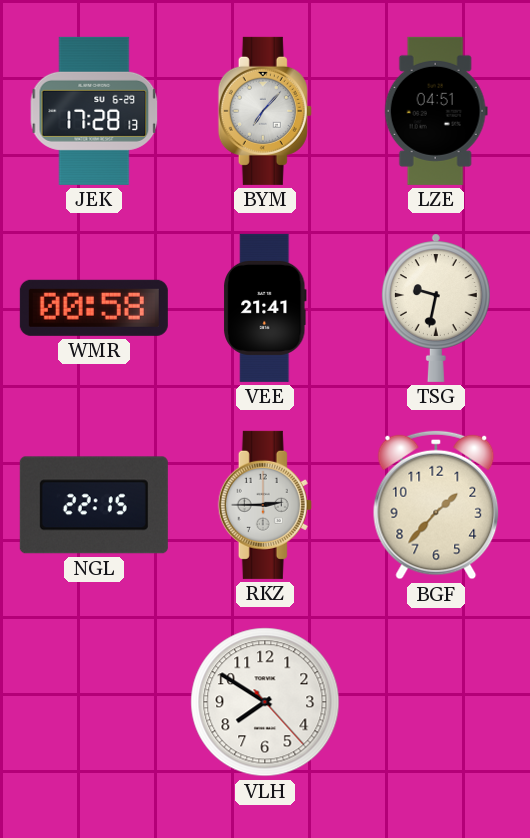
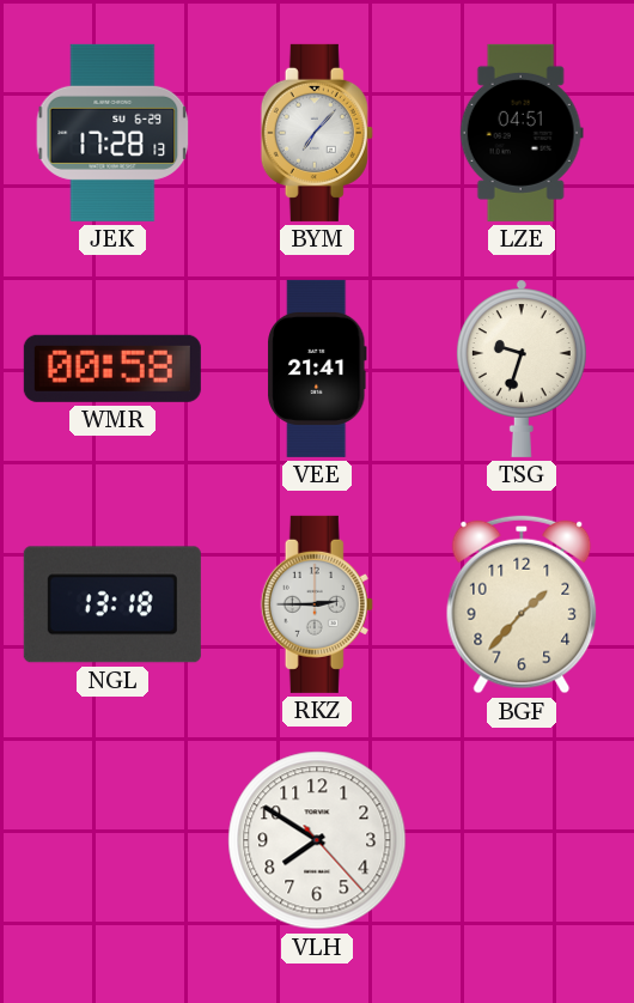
TSG: 9:32 -> 9:33
NGL: 22:15 -> 13:18
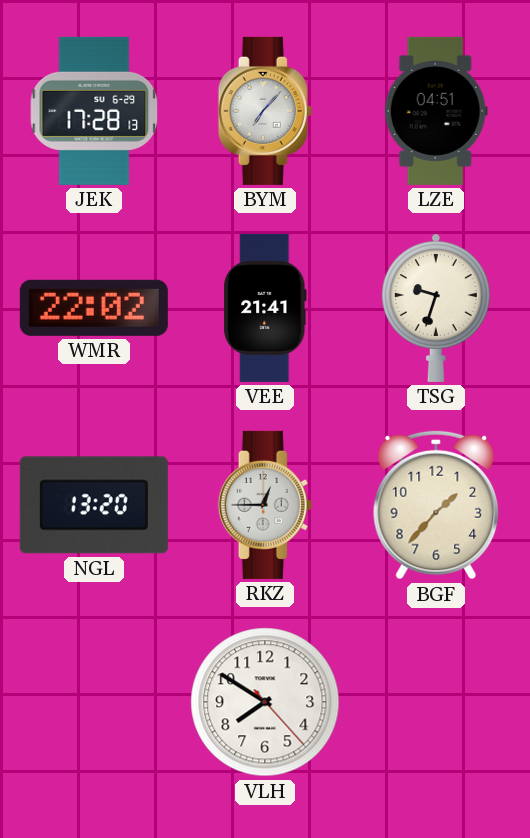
WMR: 00:58 -> 22:02
NGL: 13:18 -> 13:20
RKZ: 2:45 -> 12:45
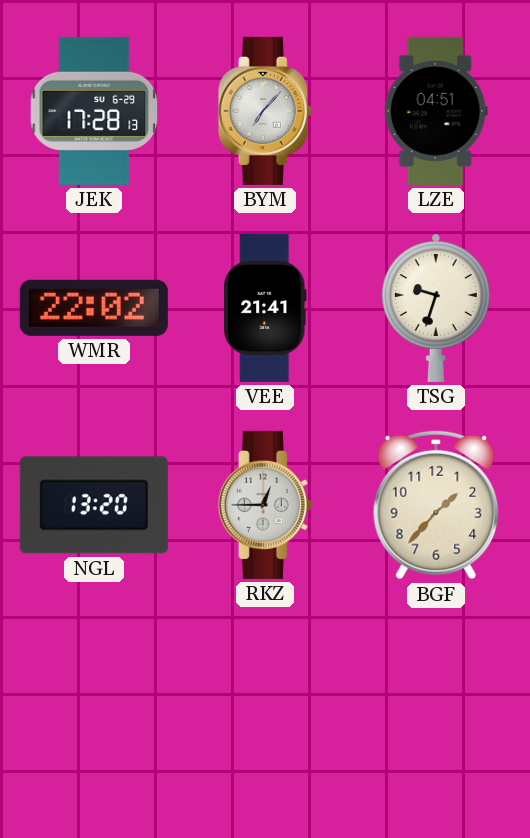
VLH: 7:50 -> none
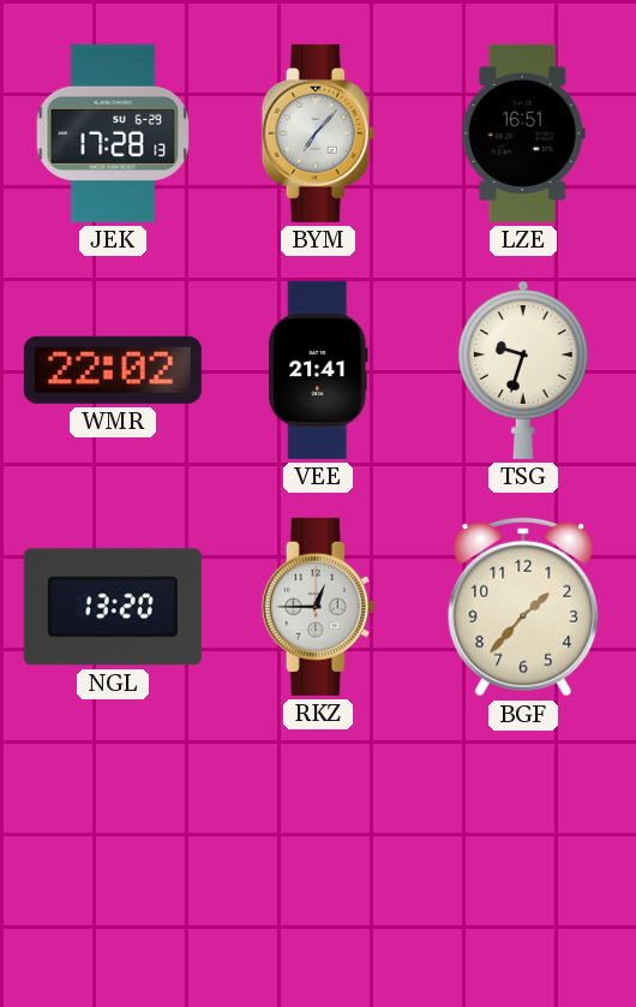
LZE: 04:51 -> 16:51
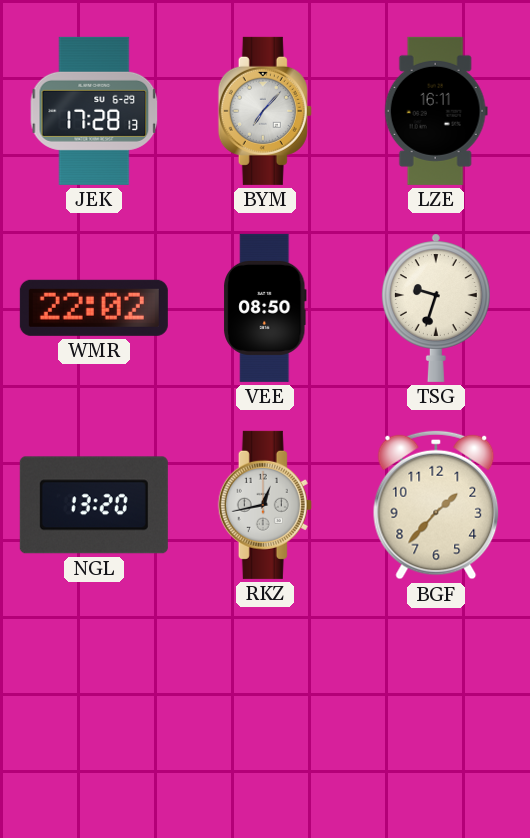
LZE: 16:51 -> 16:11
VEE: 21:41 -> 08:50
RKZ: 12:45 -> 12:43
